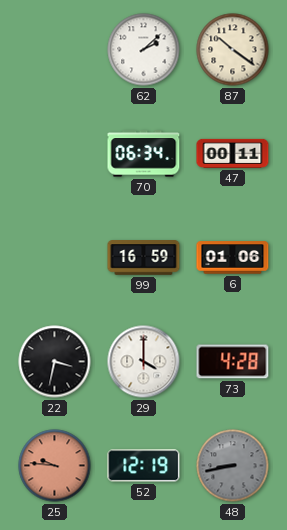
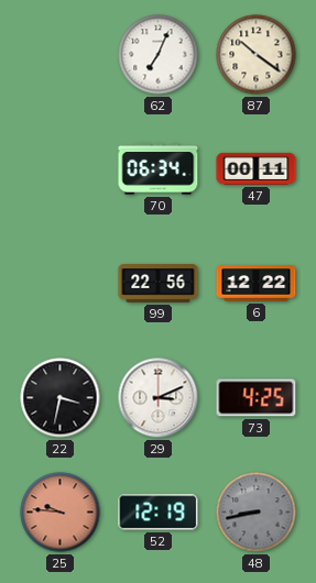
62: 2:08 -> 7:04
99: 16:59 -> 22:56
6: 01:06 -> 12:22
29: 4:00 -> 3:11
73: 4:28 -> 4:25
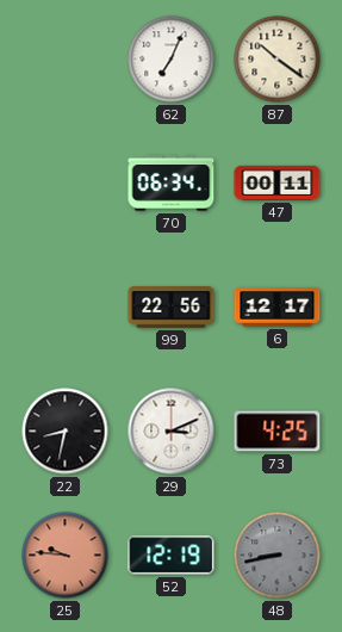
6: 12:22 -> 12:17
22: 3:32 -> 8:32
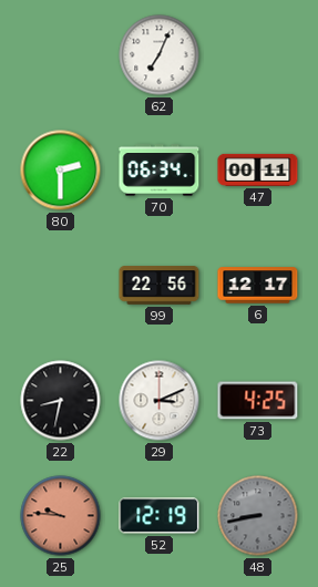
87: 10:21 -> none
80: none -> 2:30
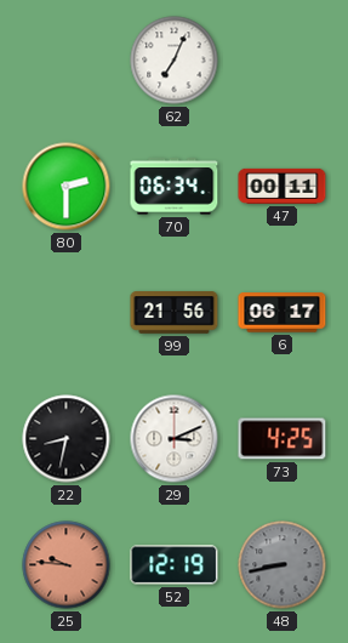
99: 22:56 -> 21:56
6: 12:17 -> 06:17
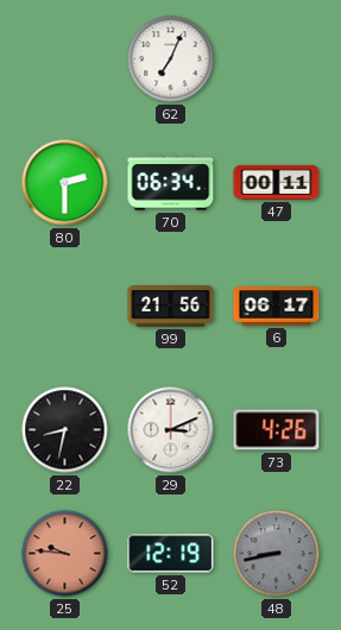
73: 4:25 -> 4:26
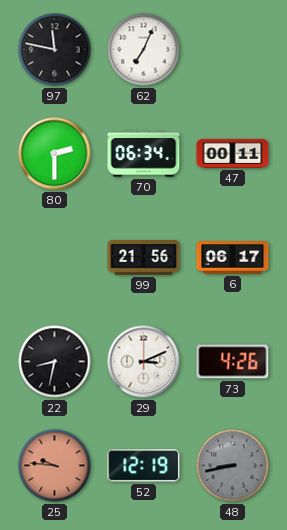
97: none -> 11:47
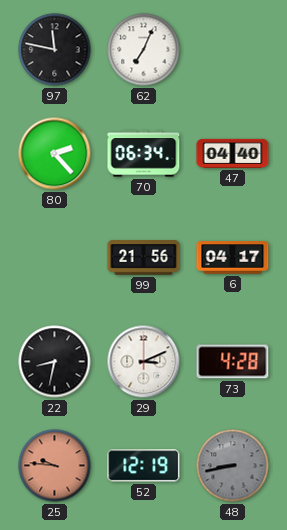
80: 2:30 -> 2:23
47: 00:11 -> 04:40
6: 06:17 -> 04:17
73: 4:26 -> 4:28
